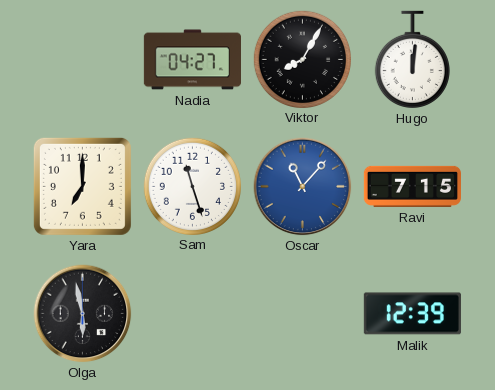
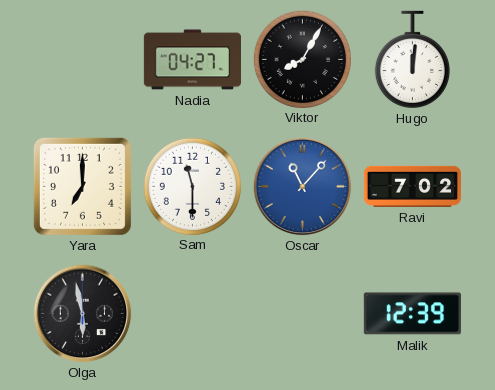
Sam: 11:27 -> 11:30
Ravi: 7:15 -> 7:02
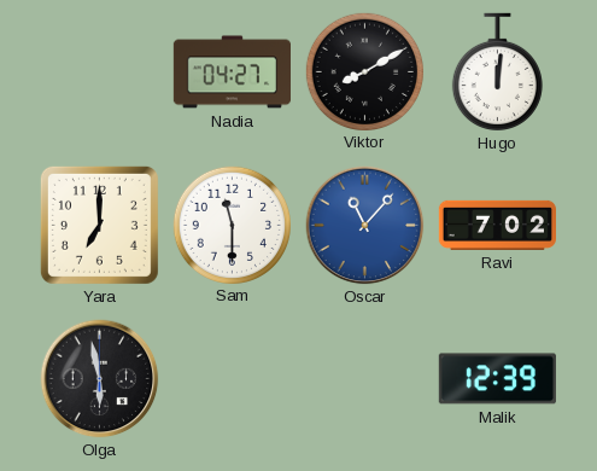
Viktor: 8:05 -> 8:10
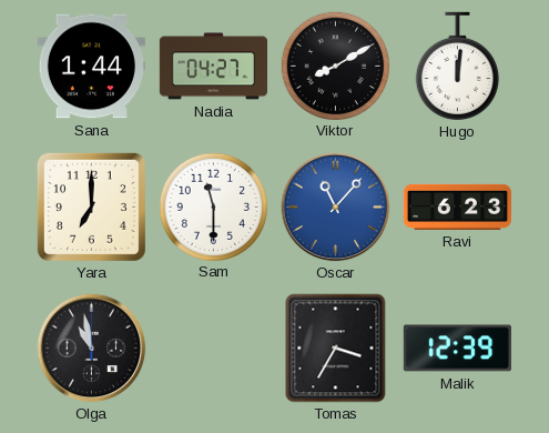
Sana: none -> 1:44
Ravi: 7:02 -> 6:23
Olga: 5:58 -> 10:58
Tomas: none -> 3:35
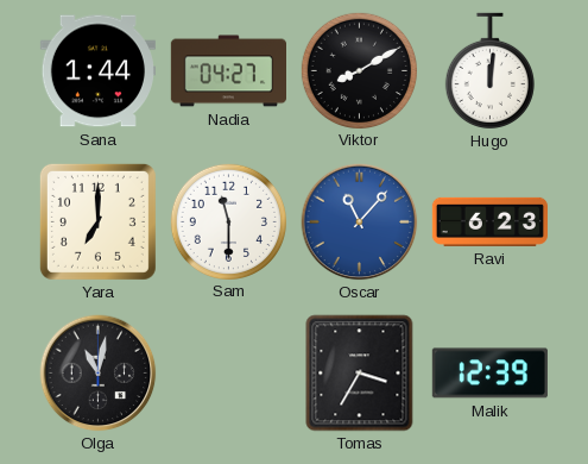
Olga: 10:58 -> 11:02
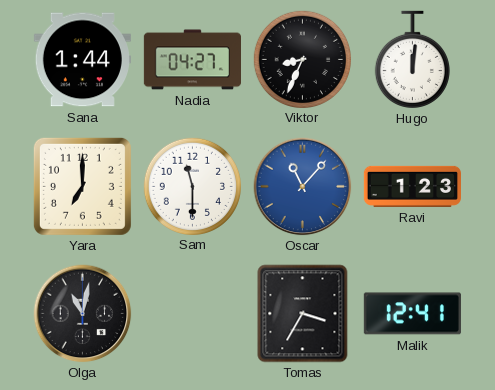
Viktor: 8:10 -> 8:34
Ravi: 6:23 -> 1:23
Malik: 12:39 -> 12:41
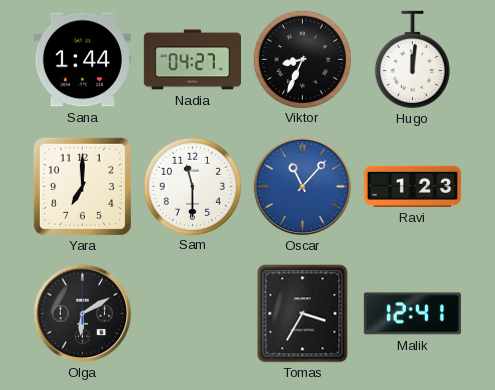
Olga: 11:02 -> 6:10
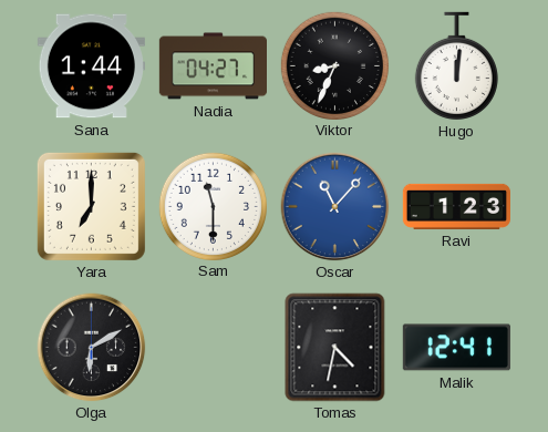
Tomas: 3:35 -> 4:32
